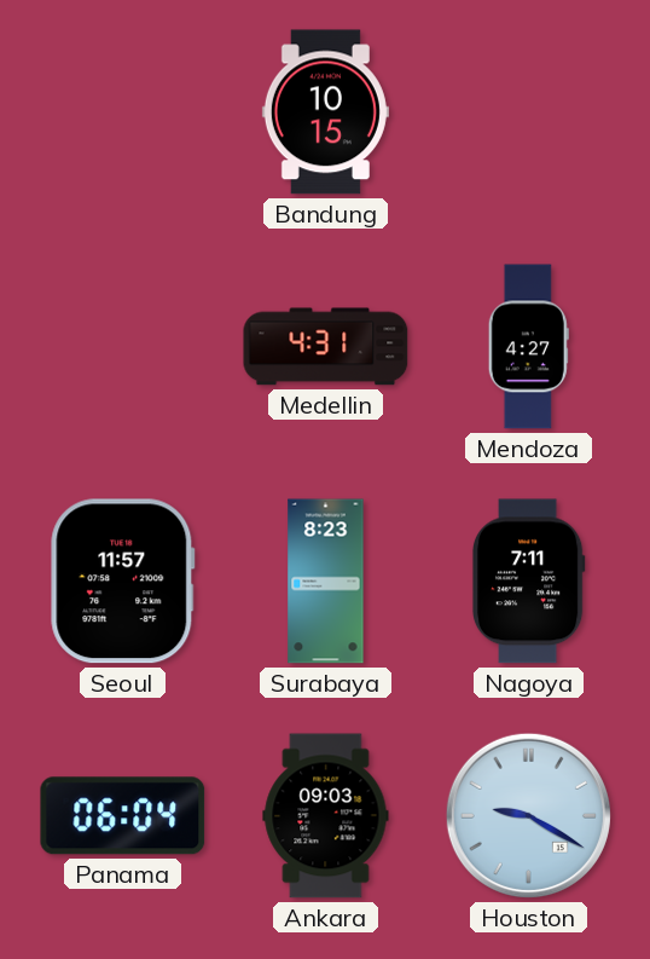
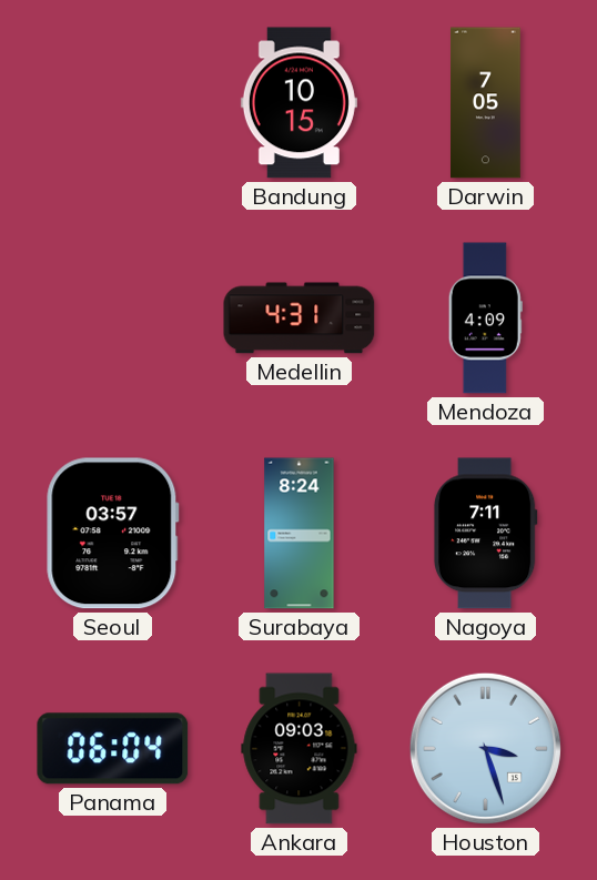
Darwin: none -> 7:05
Mendoza: 4:27 -> 4:09
Seoul: 11:57 -> 03:57
Surabaya: 8:23 -> 8:24
Houston: 9:20 -> 3:27
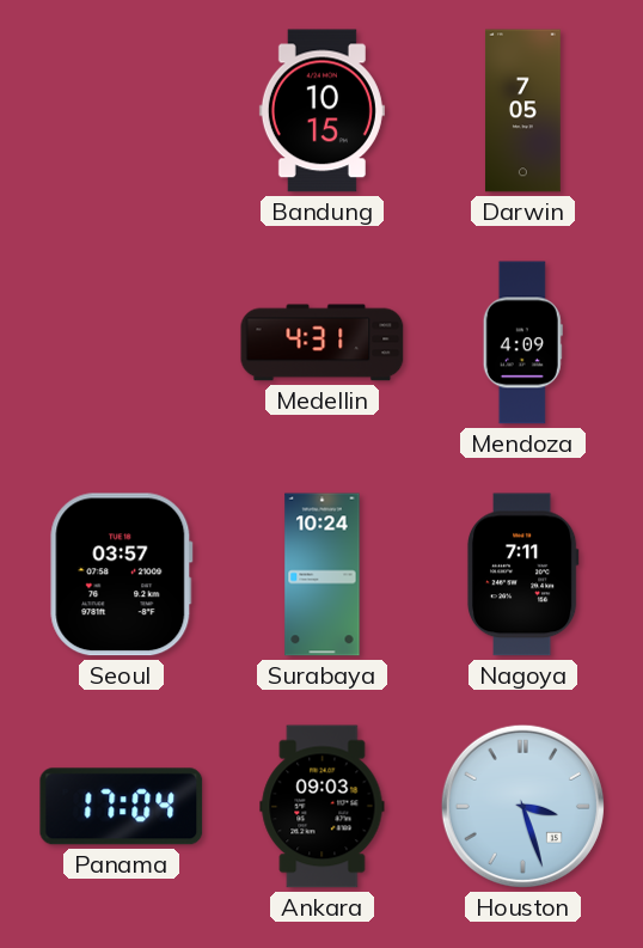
Surabaya: 8:24 -> 10:24
Panama: 06:04 -> 17:04
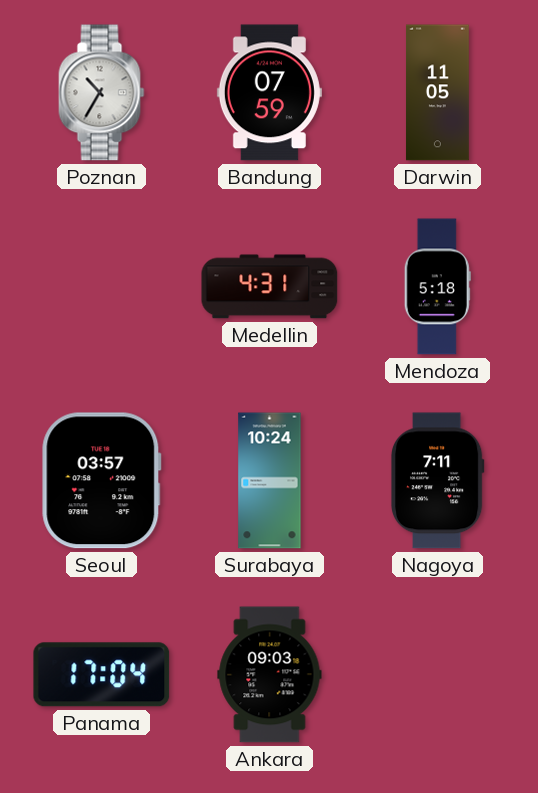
Poznan: none -> 10:35
Bandung: 10:15 -> 07:59
Darwin: 7:05 -> 11:05
Mendoza: 4:09 -> 5:18
Houston: 3:27 -> none
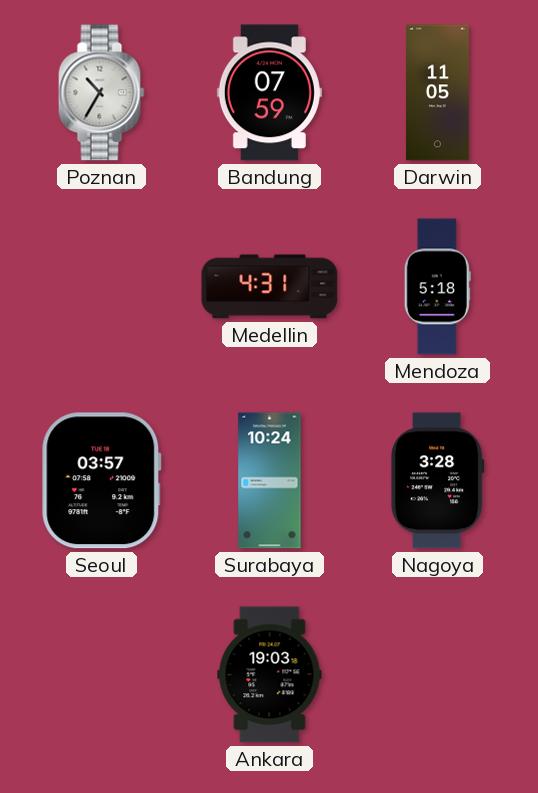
Nagoya: 7:11 -> 3:28
Panama: 17:04 -> none
Ankara: 09:03 -> 19:03
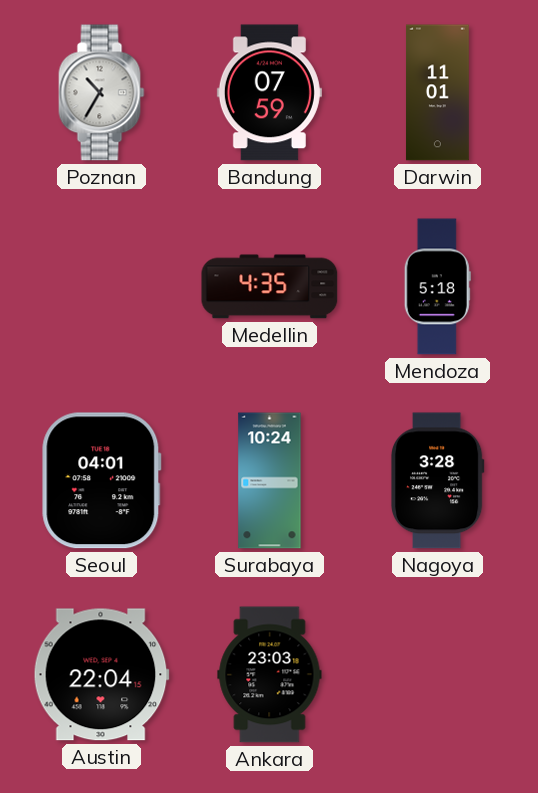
Darwin: 11:05 -> 11:01
Medellin: 4:31 -> 4:35
Seoul: 03:57 -> 04:01
Austin: none -> 22:04
Ankara: 19:03 -> 23:03
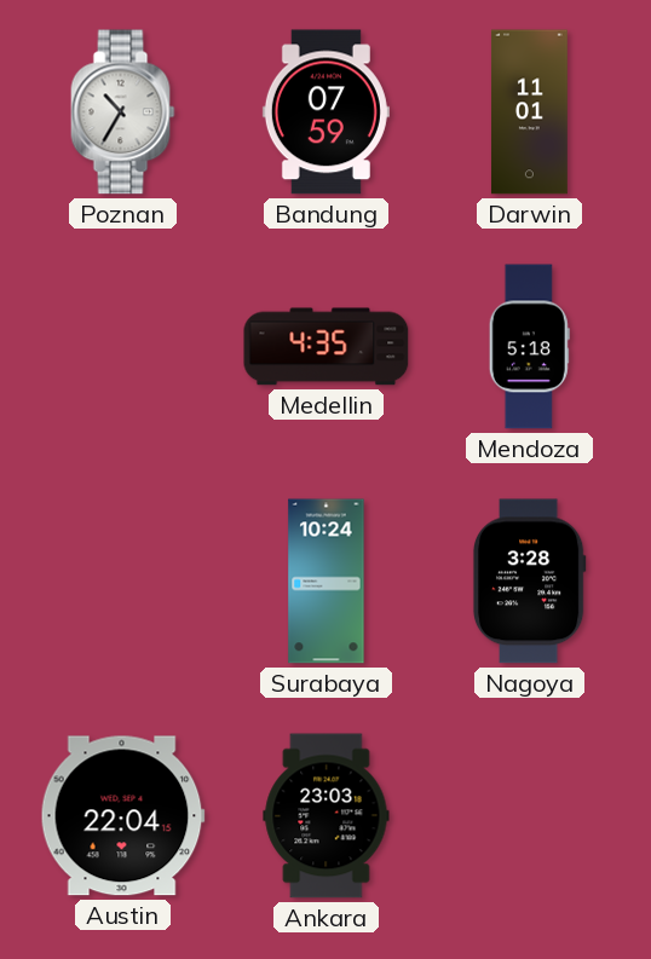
Seoul: 04:01 -> none
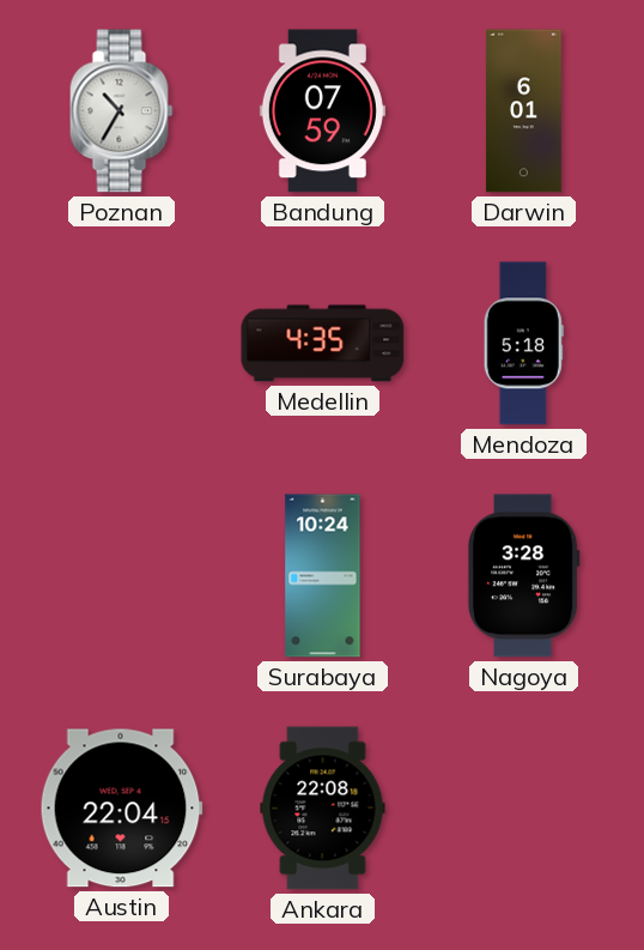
Darwin: 11:01 -> 6:01
Ankara: 23:03 -> 22:08
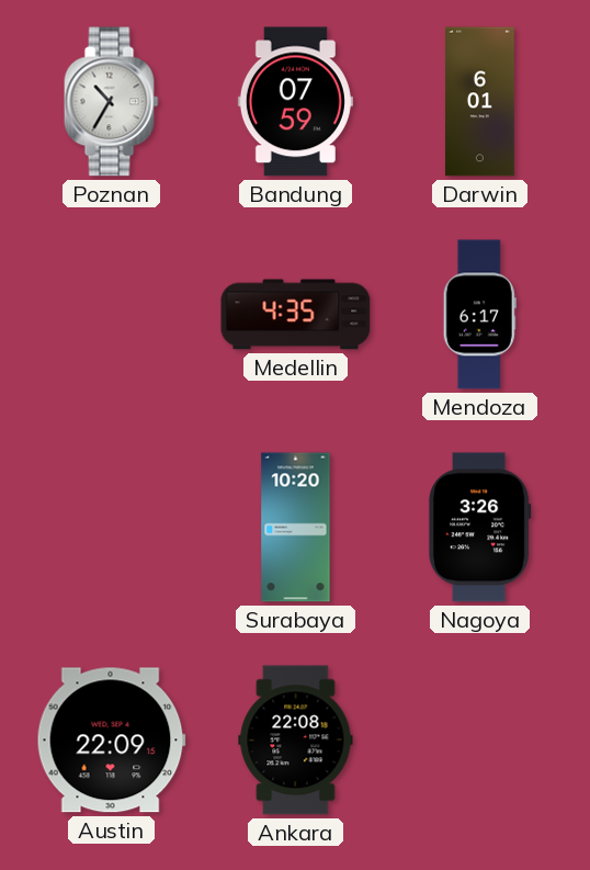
Mendoza: 5:18 -> 6:17
Surabaya: 10:24 -> 10:20
Nagoya: 3:28 -> 3:26
Austin: 22:04 -> 22:09
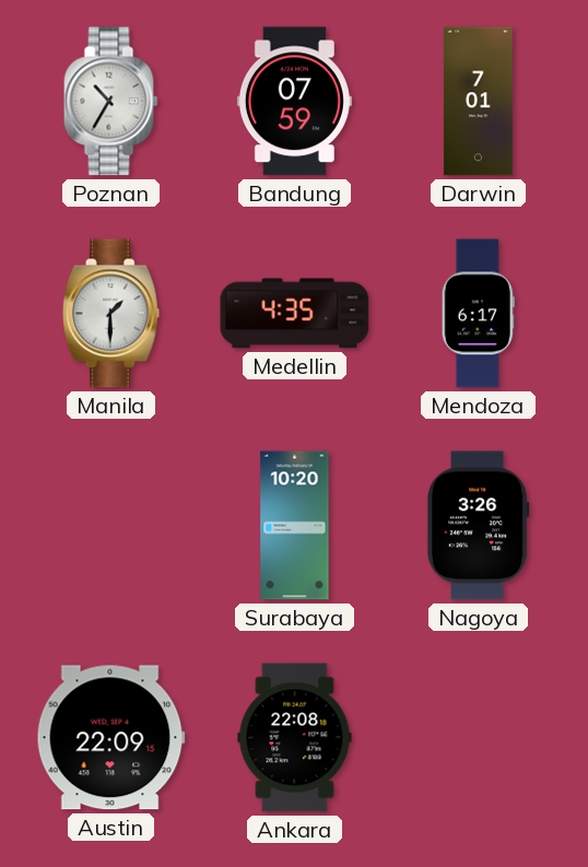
Darwin: 6:01 -> 7:01
Manila: none -> 1:30
